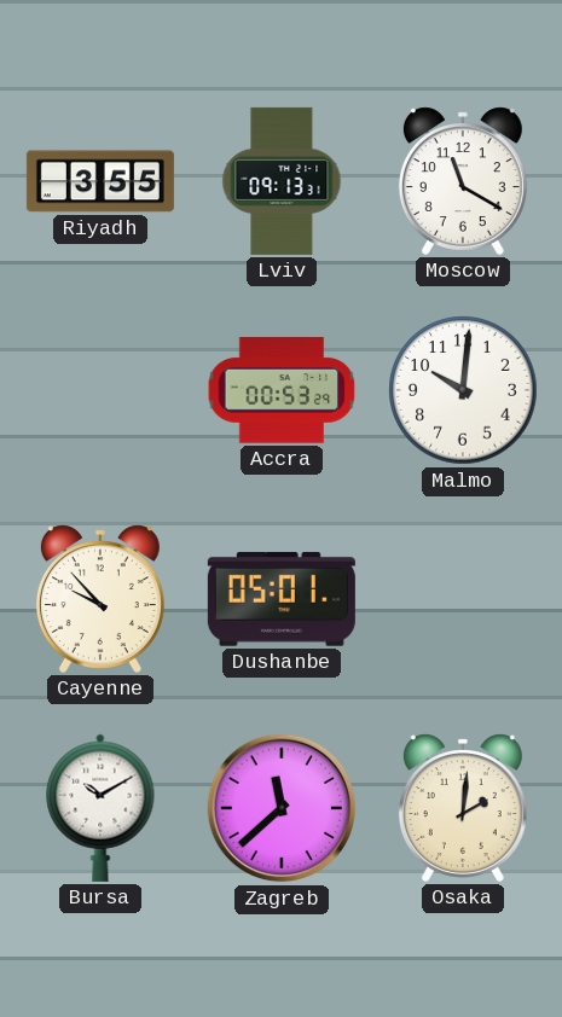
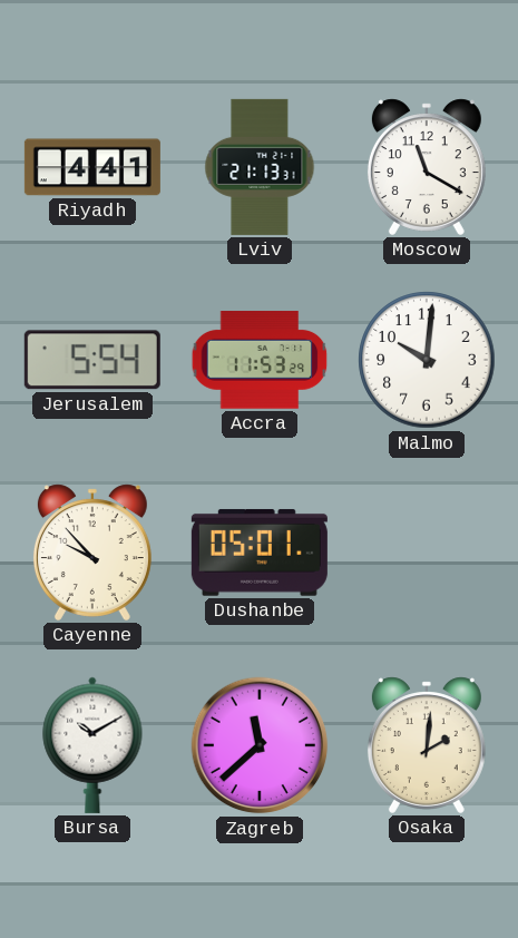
Riyadh: 3:55 -> 4:41
Lviv: 09:13 -> 21:13
Jerusalem: none -> 5:54
Accra: 00:53 -> 11:53
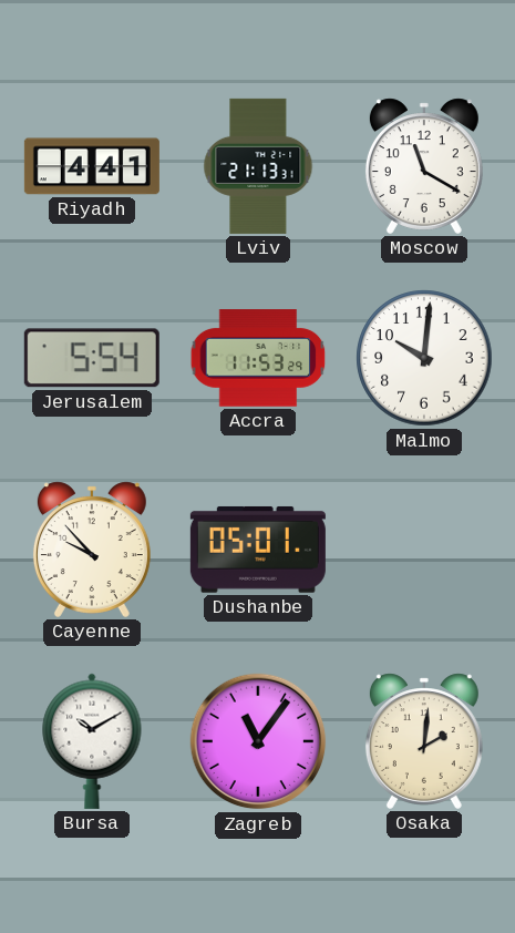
Zagreb: 11:38 -> 11:06
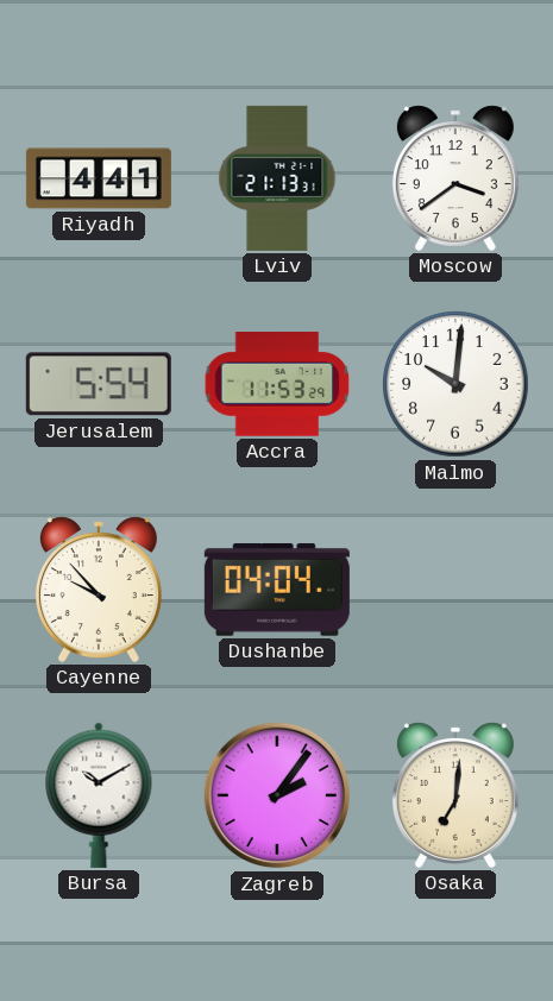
Moscow: 11:20 -> 3:39
Dushanbe: 05:01 -> 04:04
Zagreb: 11:06 -> 2:06
Osaka: 2:01 -> 7:01
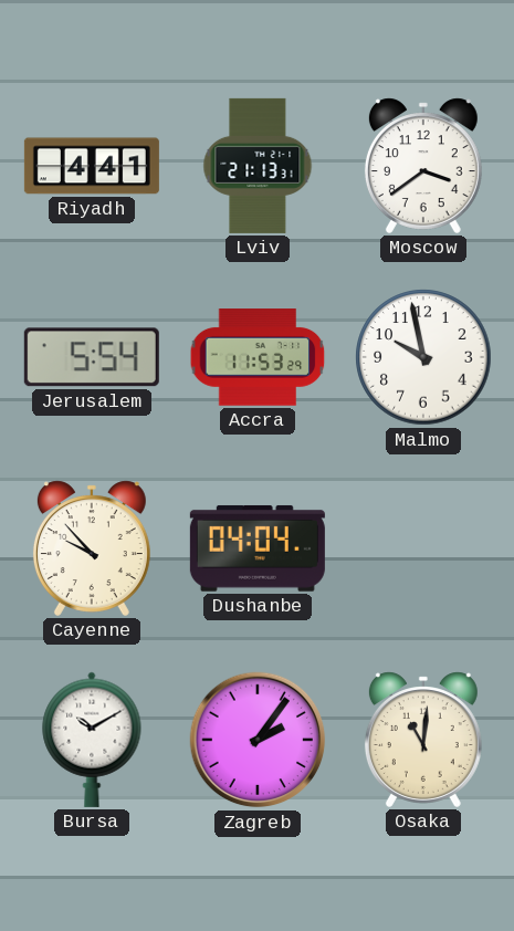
Malmo: 10:01 -> 9:58
Osaka: 7:01 -> 11:01
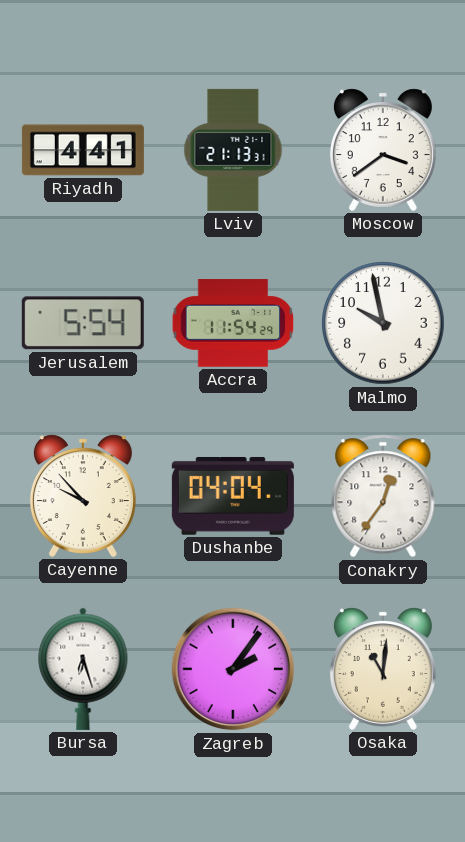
Accra: 11:53 -> 11:54
Conakry: none -> 12:36
Bursa: 10:10 -> 6:27
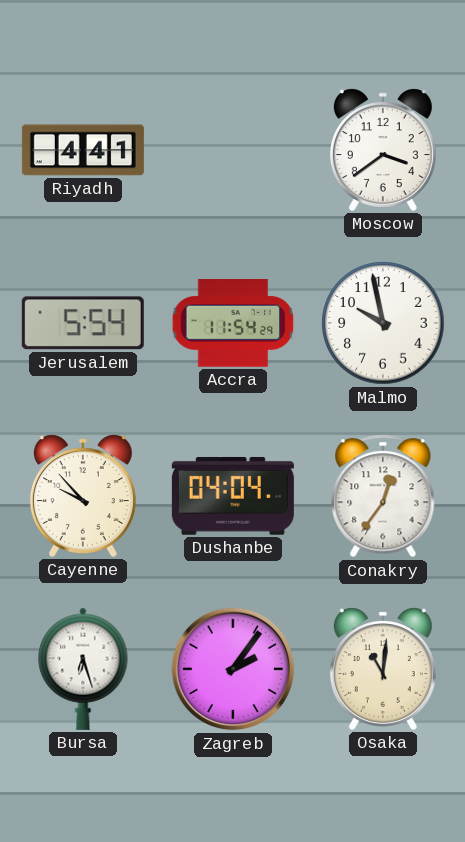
Lviv: 21:13 -> none
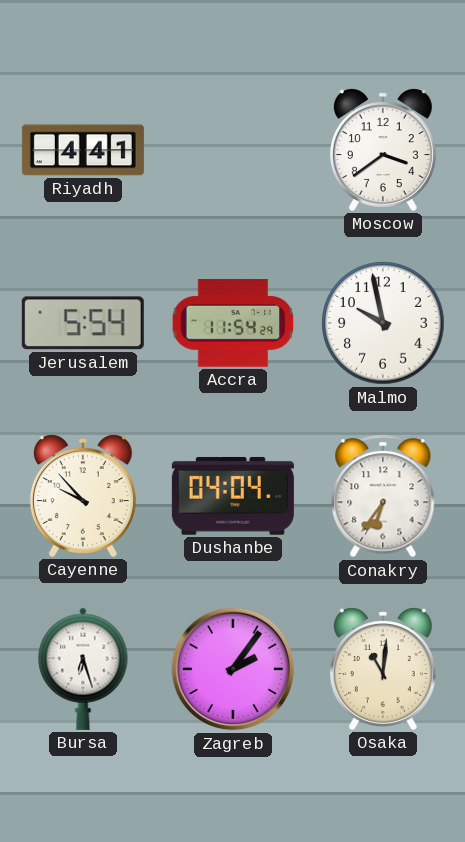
Conakry: 12:36 -> 6:36
